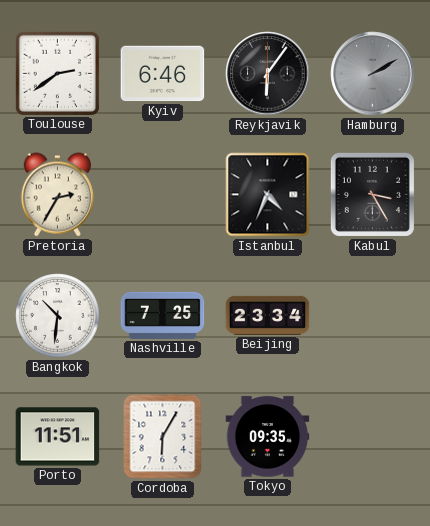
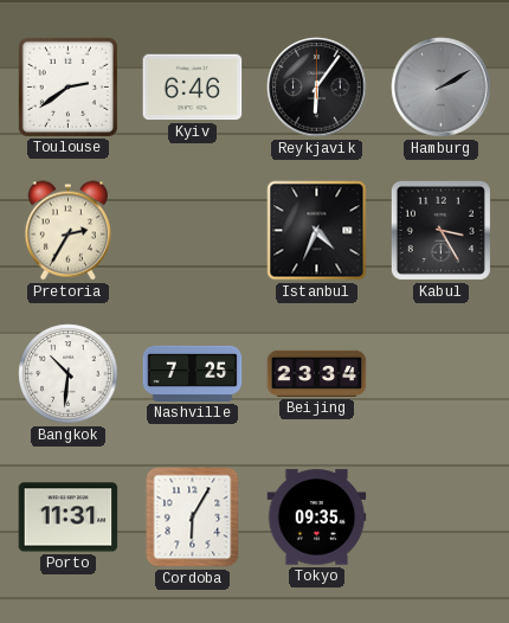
Porto: 11:51 -> 11:31
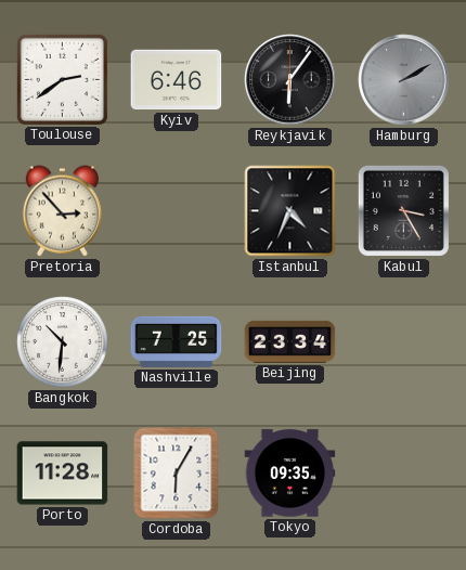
Pretoria: 2:35 -> 2:53
Porto: 11:31 -> 11:28
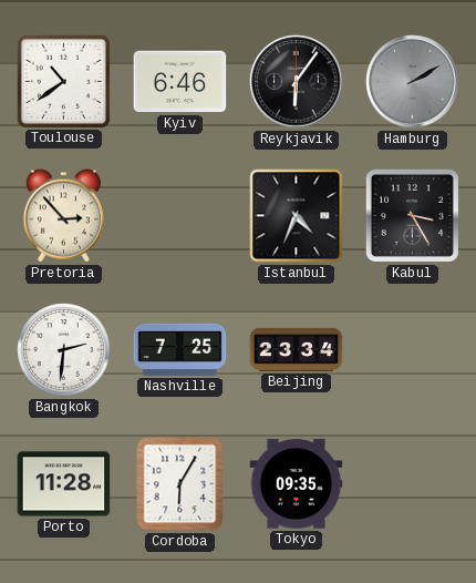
Toulouse: 2:39 -> 10:39
Bangkok: 10:31 -> 2:31
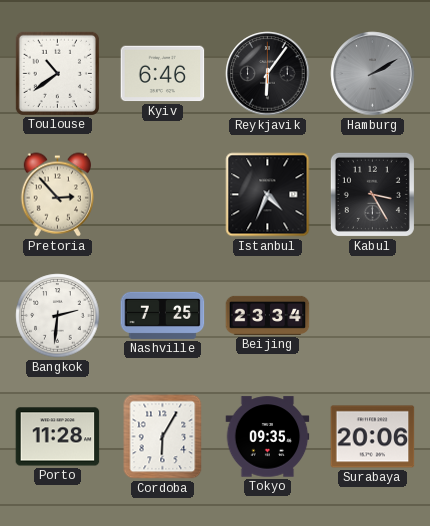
Surabaya: none -> 20:06
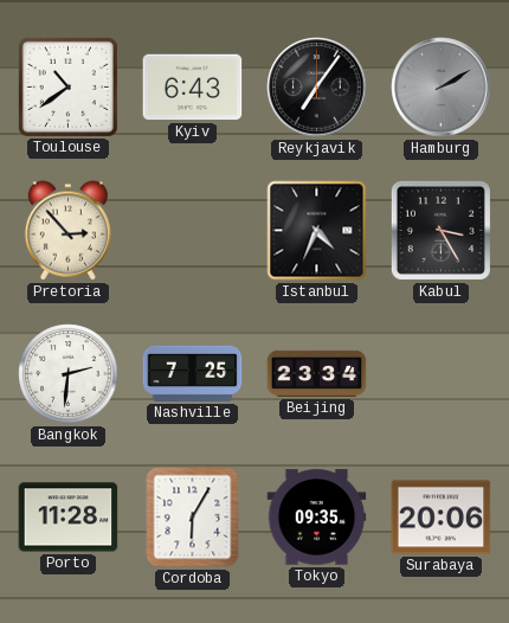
Kyiv: 6:46 -> 6:43
Reykjavik: 6:06 -> 7:06
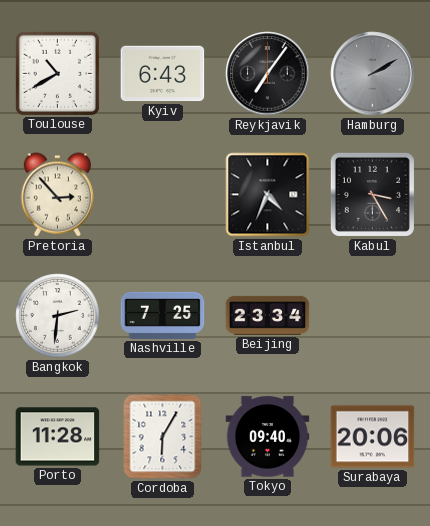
Toulouse: 10:39 -> 10:40
Tokyo: 09:35 -> 09:40
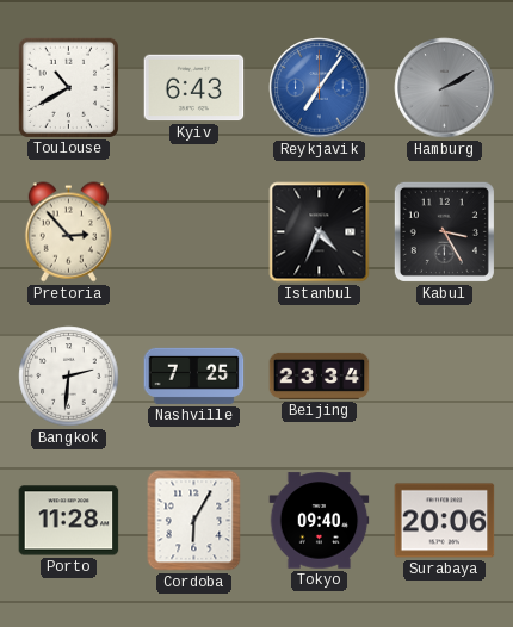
Reykjavik dial: black -> blue
